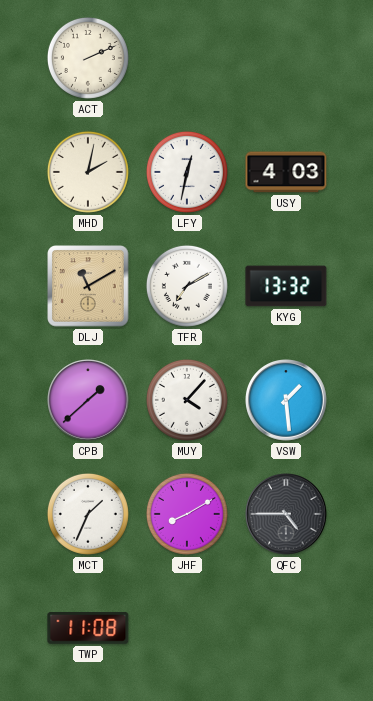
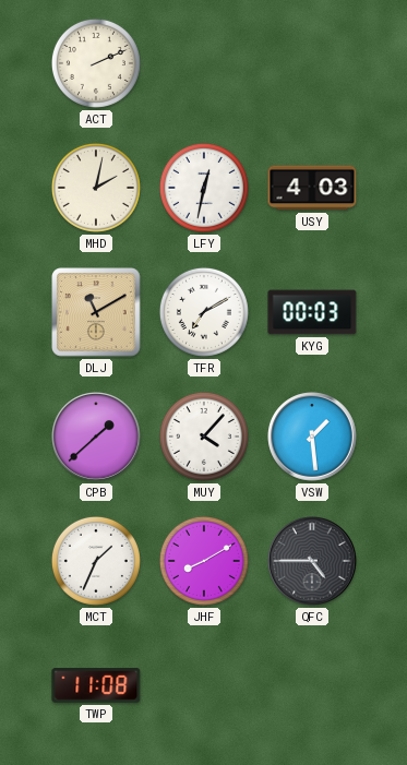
KYG: 13:32 -> 00:03
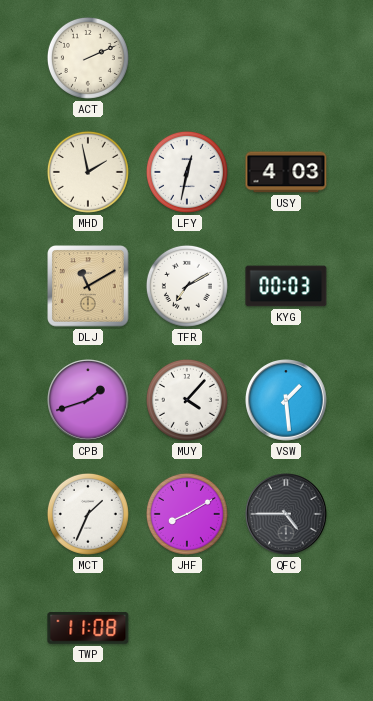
MHD: 2:02 -> 1:58
CPB: 1:38 -> 1:42
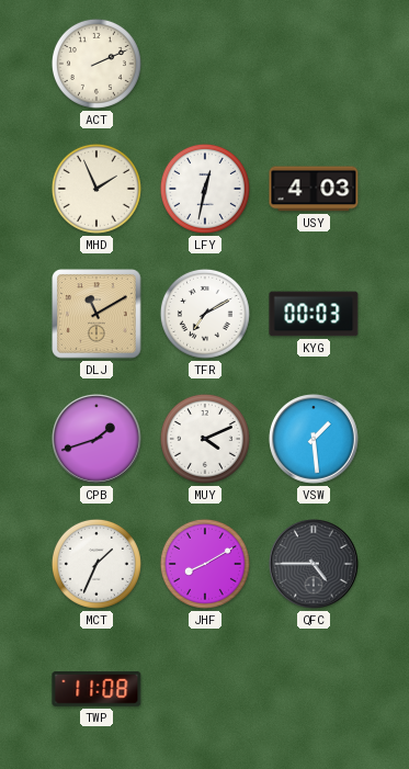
MHD: 1:58 -> 1:56
MUY: 4:07 -> 4:11
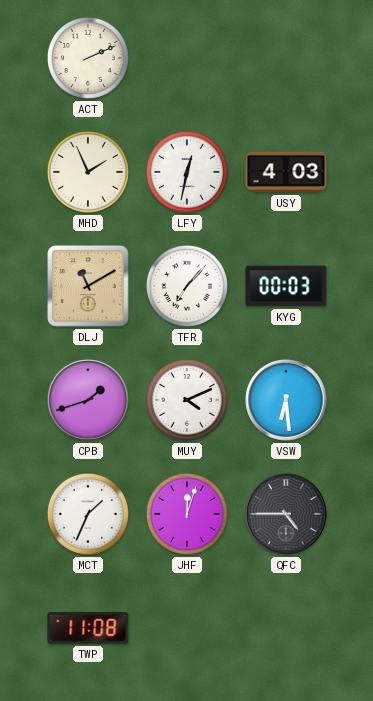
TFR: 7:10 -> 7:07
VSW: 1:29 -> 6:29
JHF: 8:10 -> 12:03
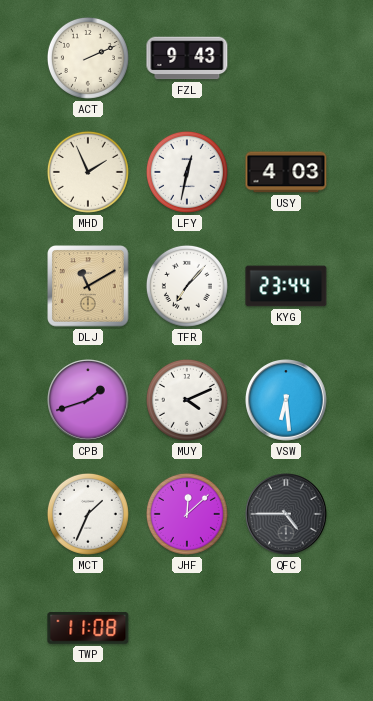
FZL: none -> 9:43
KYG: 00:03 -> 23:44
JHF: 12:03 -> 12:08
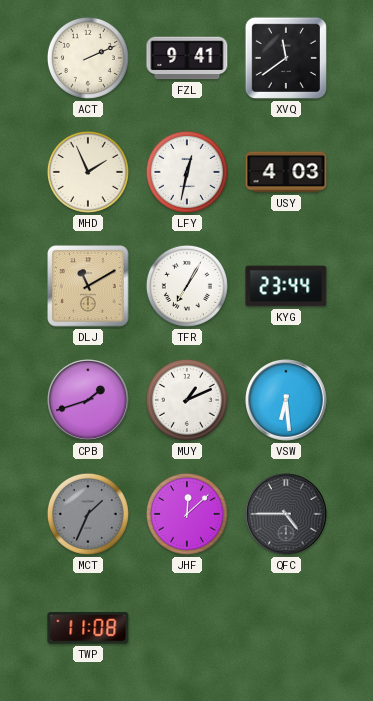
FZL: 9:43 -> 9:41
XVQ: none -> 11:39
TFR: 7:07 -> 7:05
MUY: 4:11 -> 1:11
MCT dial: white -> grey
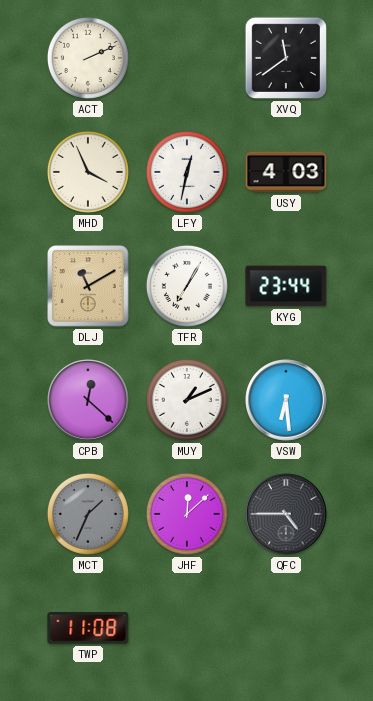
FZL: 9:41 -> none
MHD: 1:56 -> 3:56
CPB: 1:42 -> 12:22
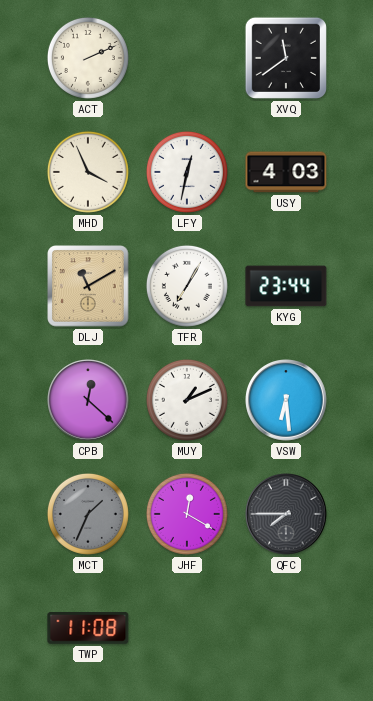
JHF: 12:08 -> 12:20
QFC: 4:45 -> 7:45
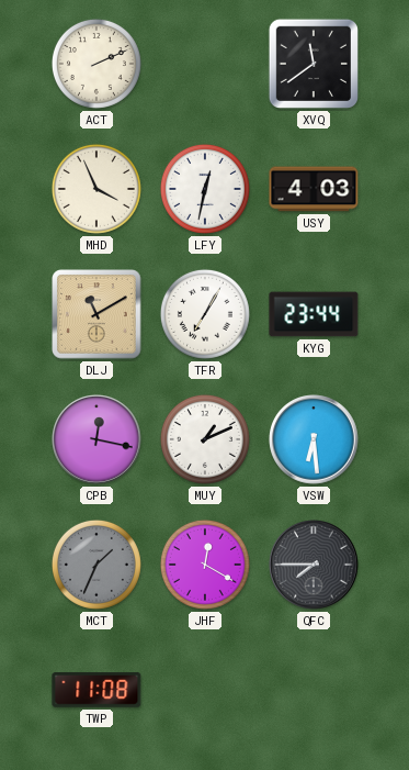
CPB: 12:22 -> 12:17
